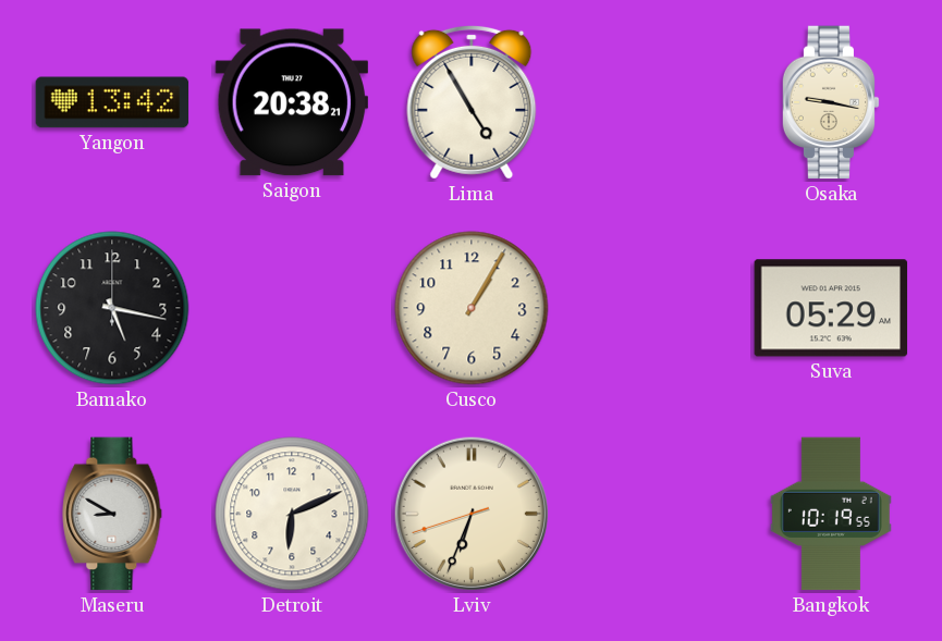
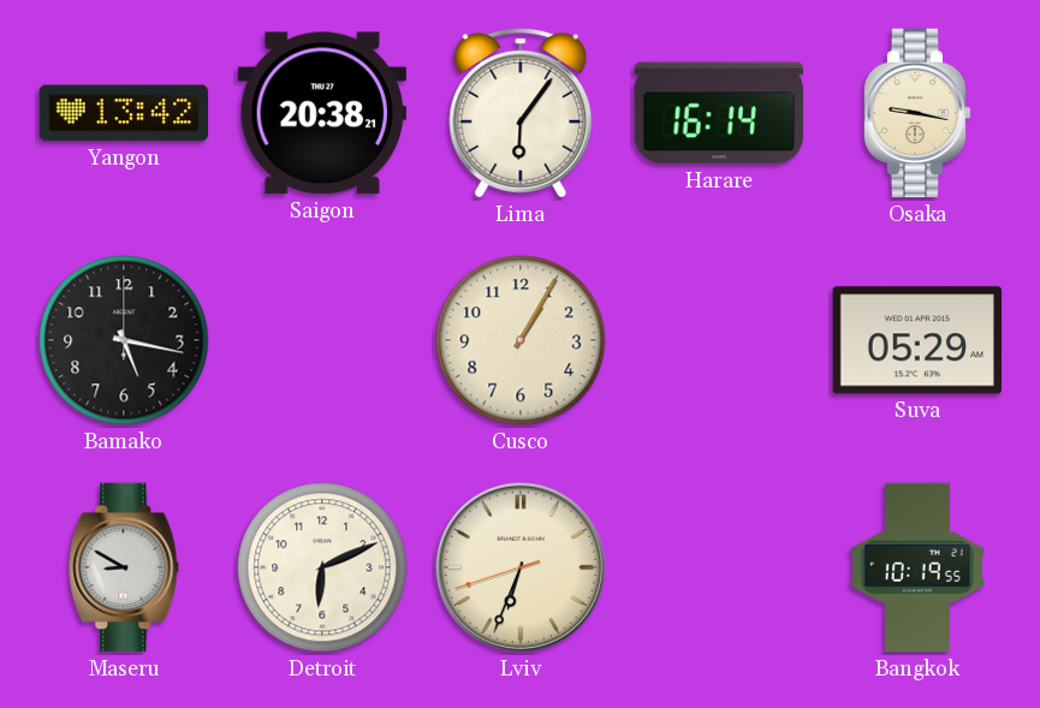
Lima: 4:55 -> 6:06
Harare: none -> 16:14
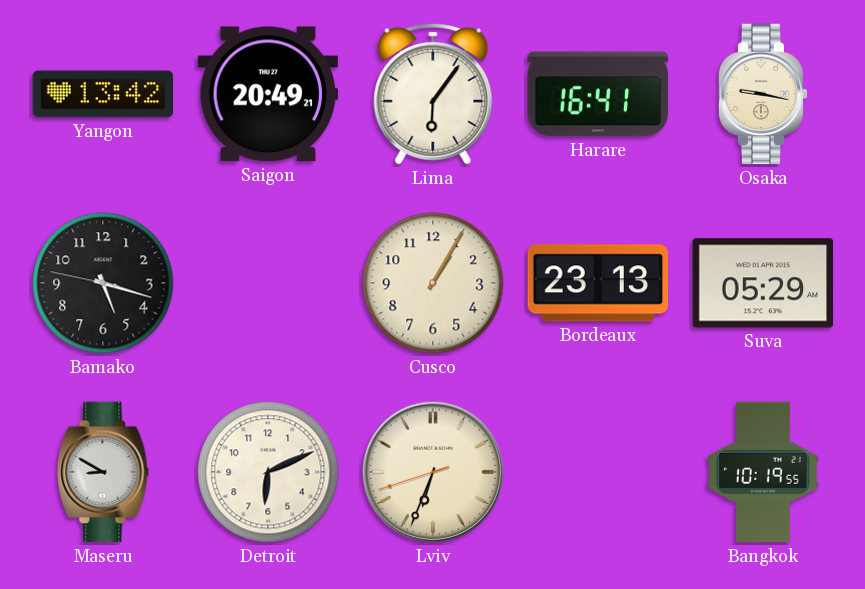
Saigon: 20:38 -> 20:49
Harare: 16:14 -> 16:41
Bamako: 5:17:00 -> 5:17:47
Bordeaux: none -> 23:13
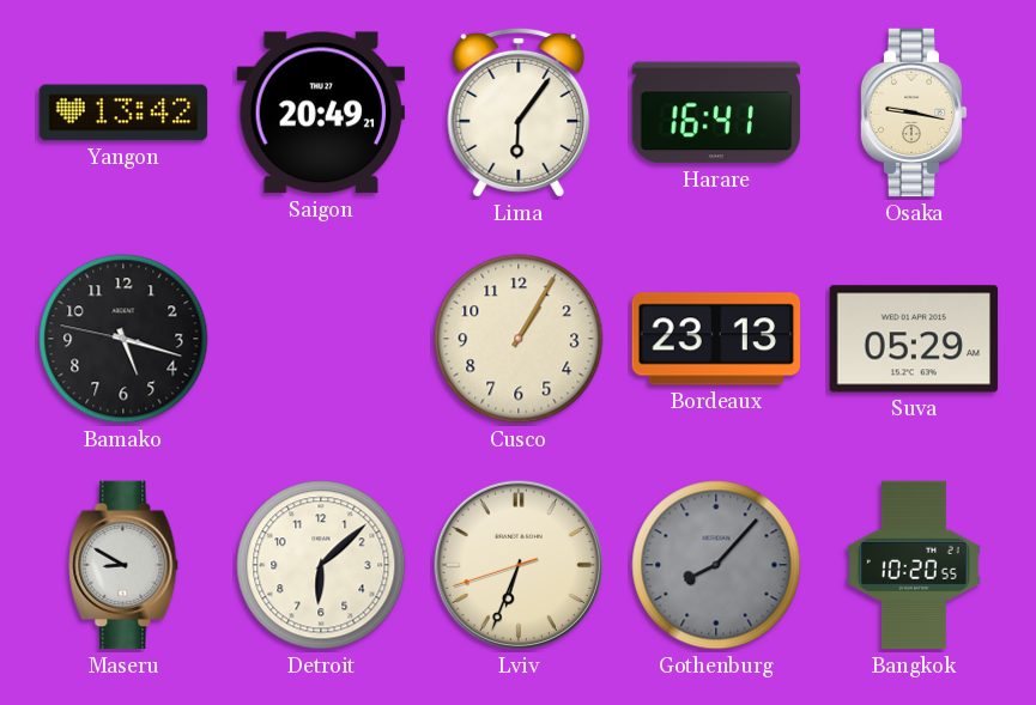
Detroit: 6:11 -> 6:08
Gothenburg: none -> 8:07
Bangkok: 10:19 -> 10:20
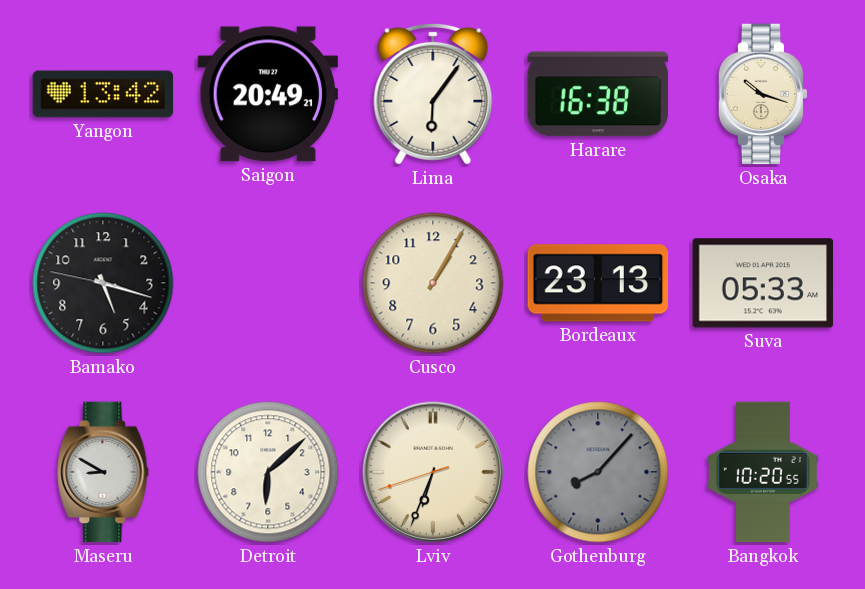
Harare: 16:41 -> 16:38
Osaka: 9:17 -> 10:18
Suva: 05:29 -> 05:33
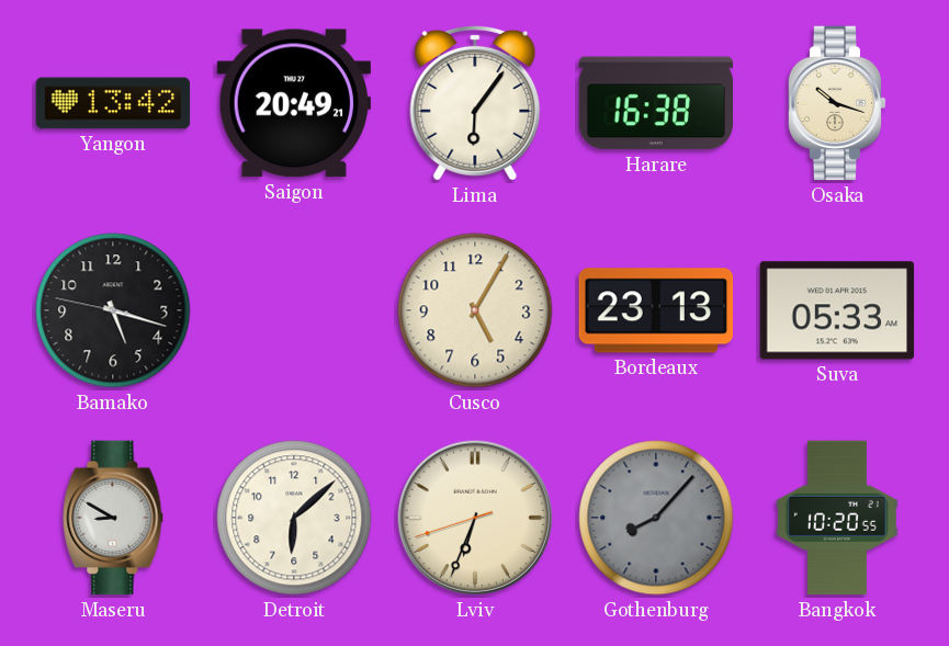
Cusco: 1:05 -> 5:05
